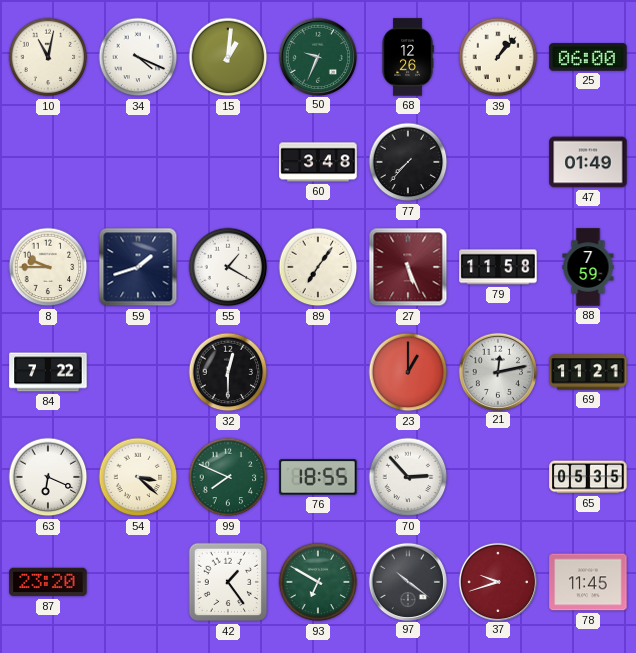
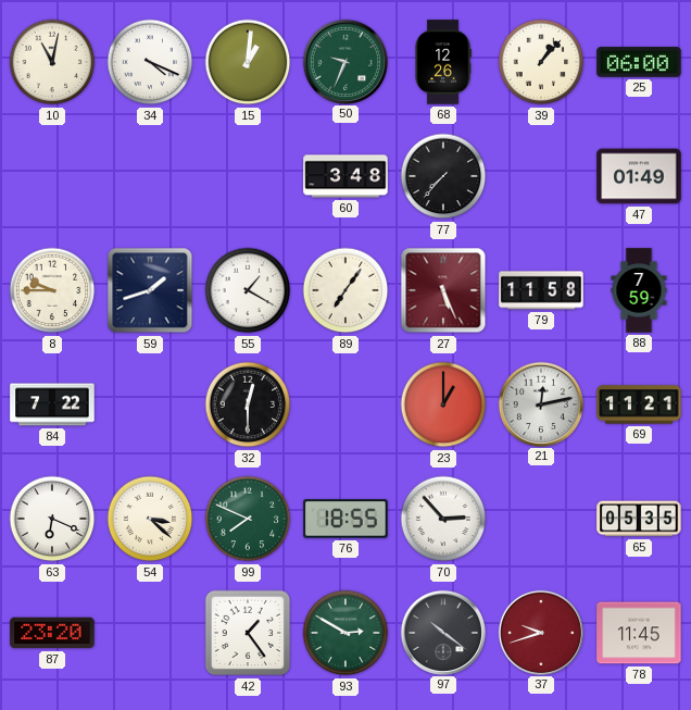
93: 6:50 -> 2:50
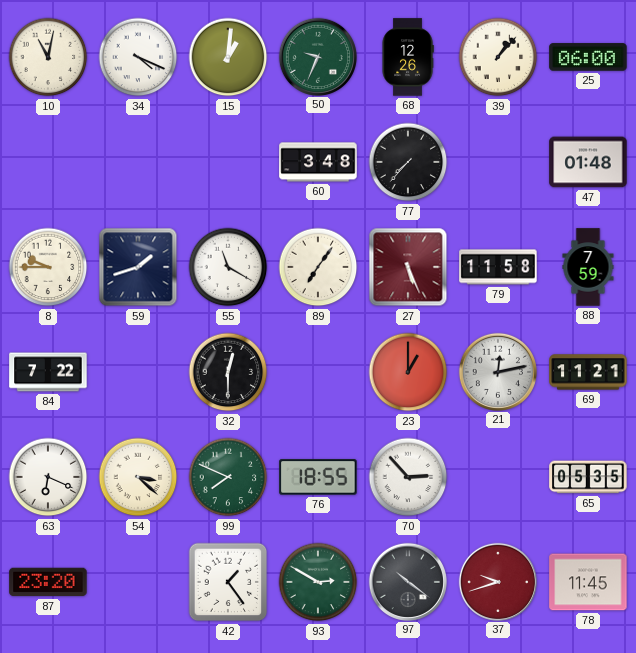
47: 01:49 -> 01:48
55: 1:20 -> 11:20
